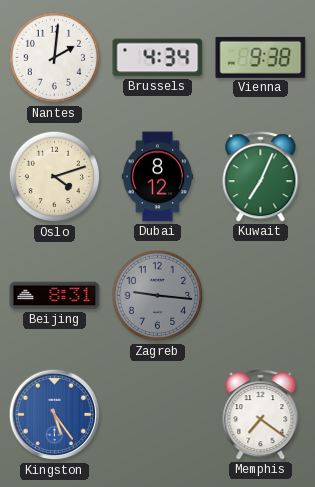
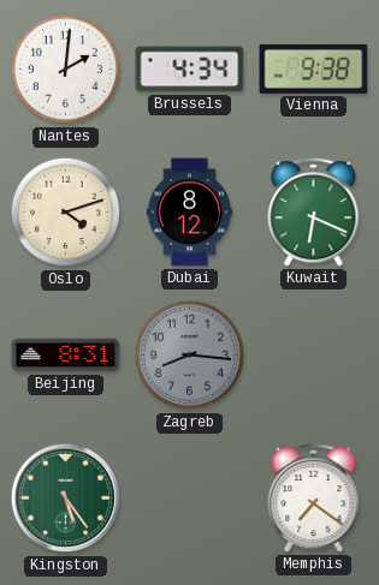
Kuwait: 7:04 -> 6:19
Zagreb: 9:16 -> 8:16
Kingston dial: blue -> green
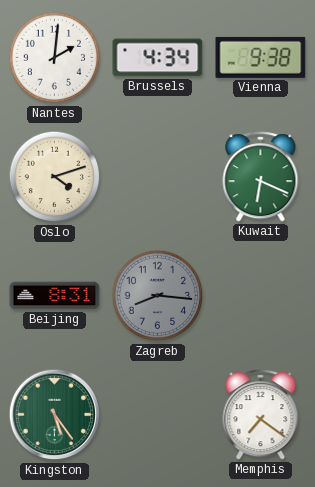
Dubai: 8:12 -> none
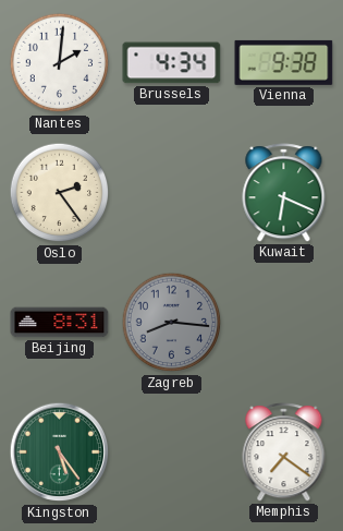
Oslo: 4:12 -> 2:24
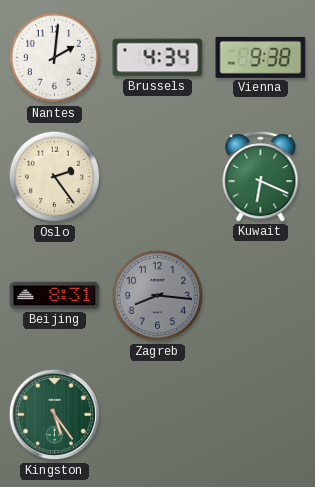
Memphis: 7:21 -> none
